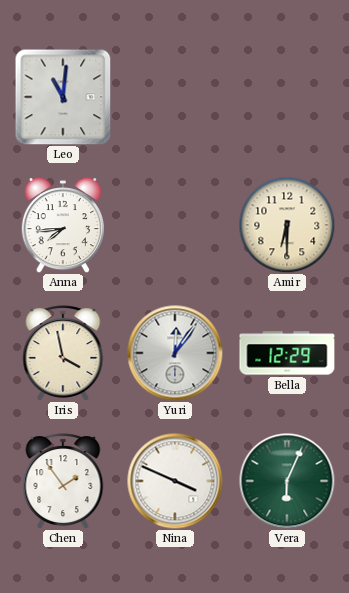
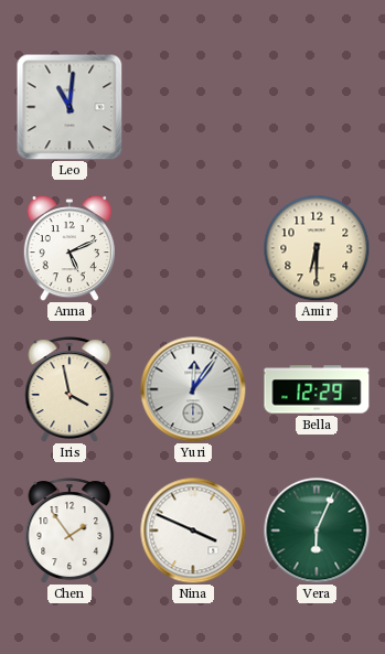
Anna: 7:44 -> 5:11
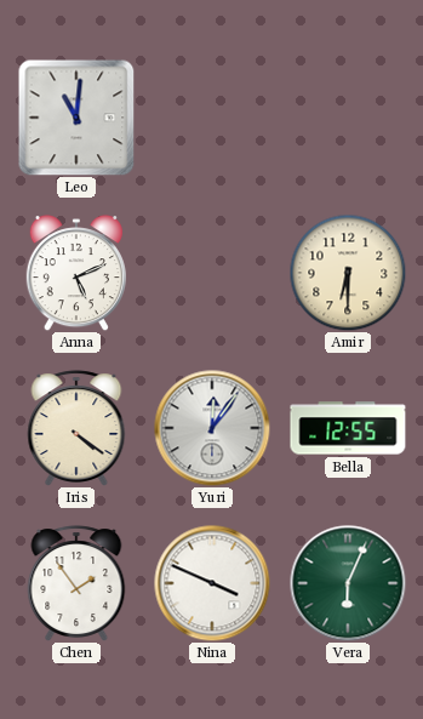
Iris: 3:58 -> 4:21
Bella: 12:29 -> 12:55
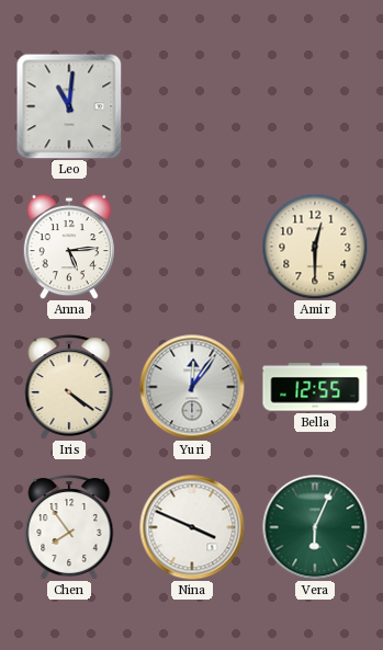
Anna: 5:11 -> 5:14
Amir: 6:30 -> 12:30
Chen: 1:54 -> 7:54
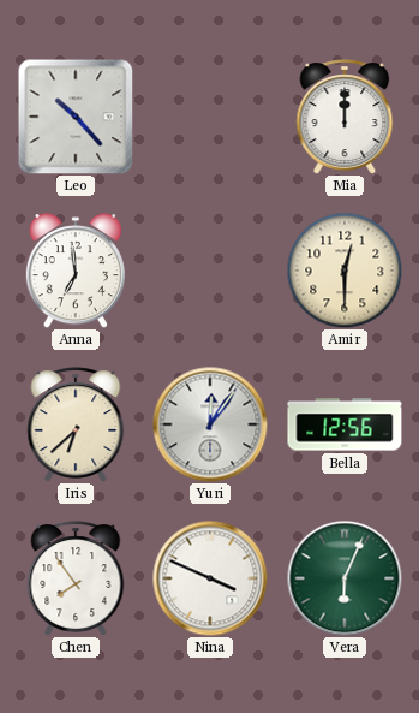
Leo: 11:01 -> 10:23
Mia: none -> 12:00
Anna: 5:14 -> 6:59
Iris: 4:21 -> 6:38
Bella: 12:55 -> 12:56
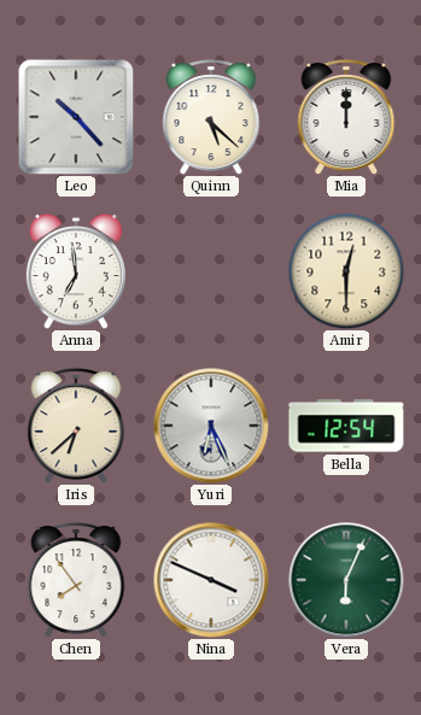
Quinn: none -> 5:22
Yuri: 12:06 -> 6:26
Bella: 12:56 -> 12:54
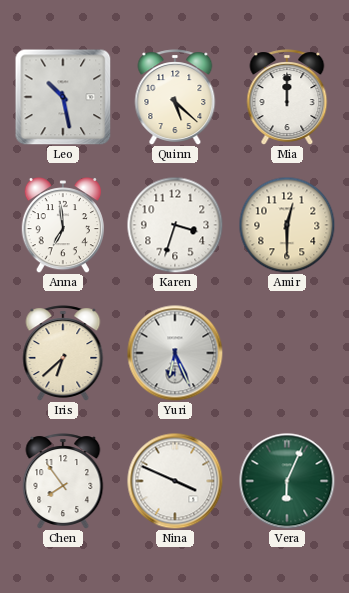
Leo: 10:23 -> 10:28
Karen: none -> 3:33
Bella: 12:54 -> none
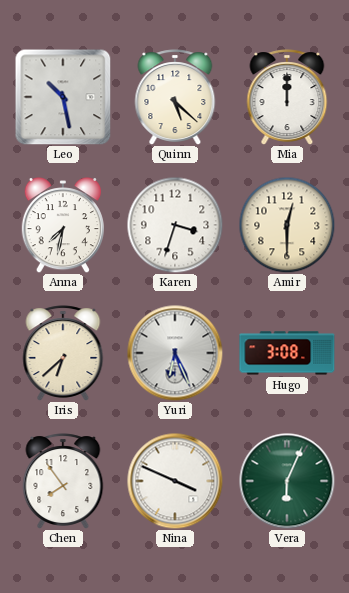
Anna: 6:59 -> 7:32
Hugo: none -> 3:08
